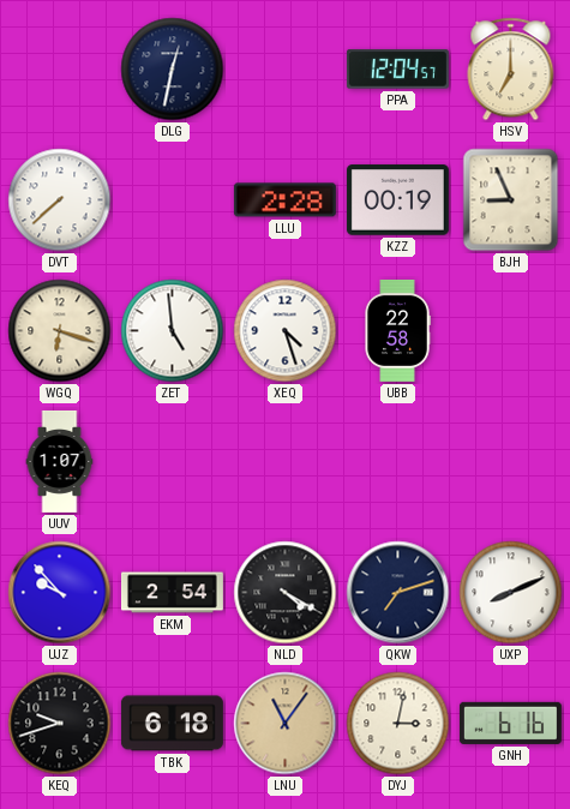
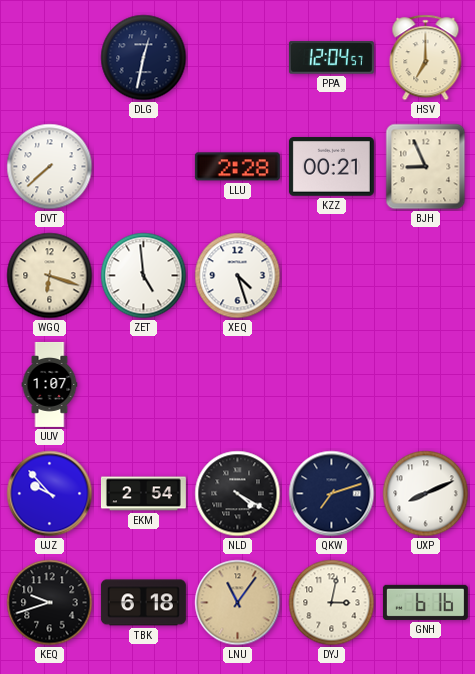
KZZ: 00:19 -> 00:21
UBB: 22:58 -> none
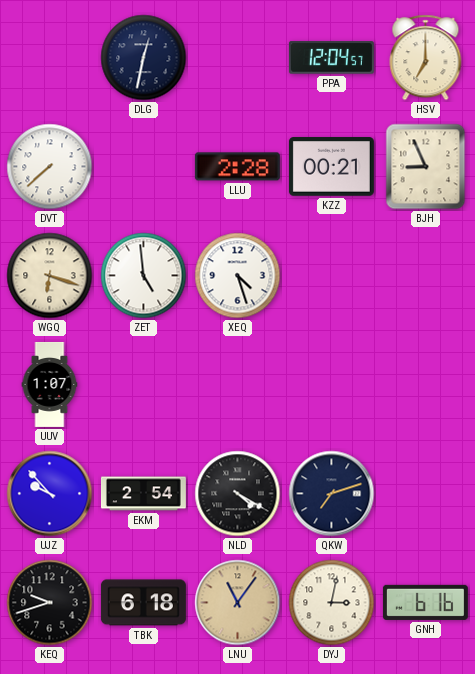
UXP: 8:11 -> none
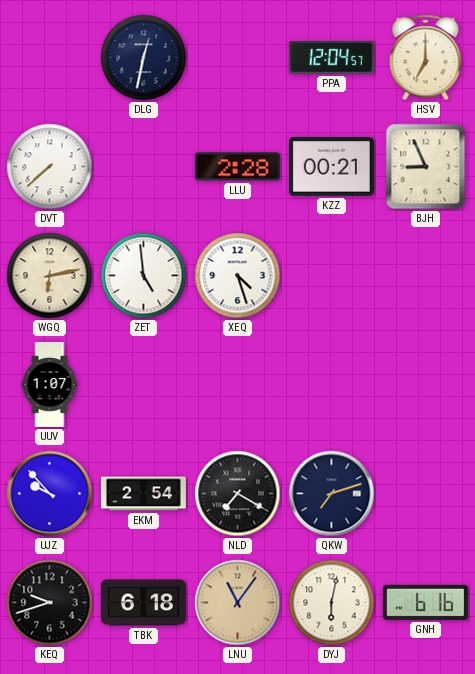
WGQ: 6:18 -> 6:13
NLD: 4:20 -> 7:20
DYJ: 3:02 -> 6:02
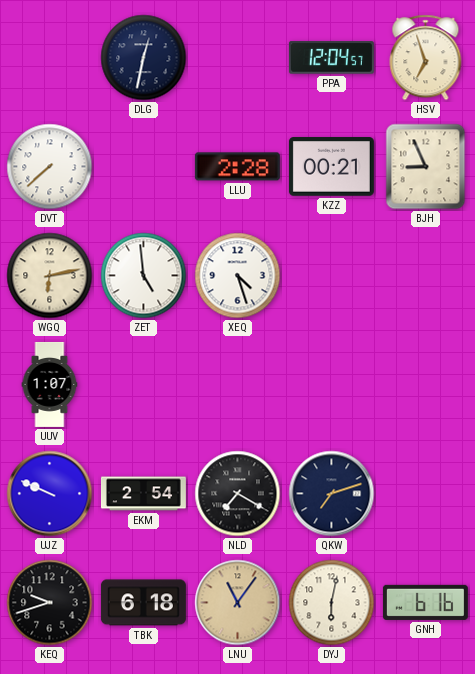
HSV: 7:00 -> 6:57
UJZ: 9:53 -> 9:49
